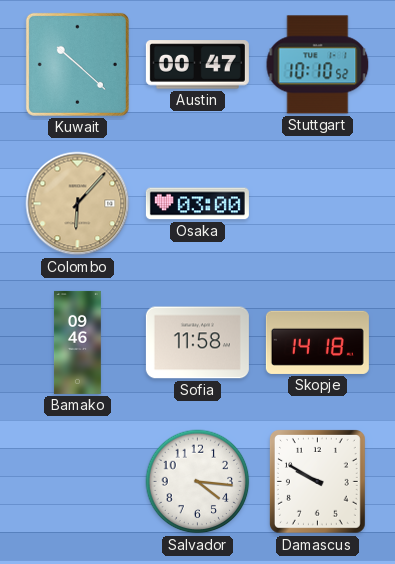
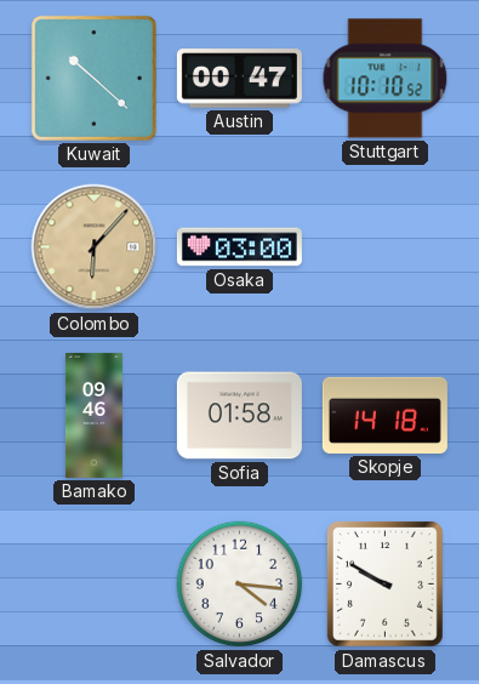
Sofia: 11:58 -> 01:58
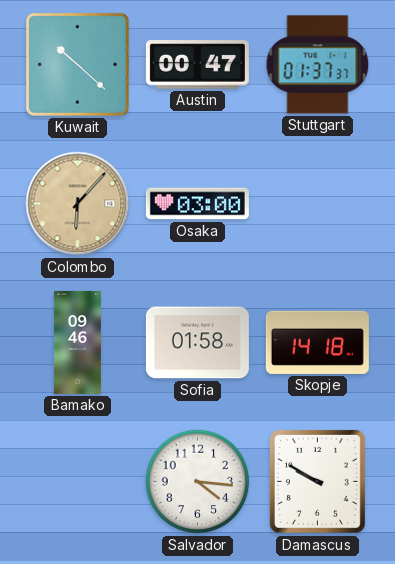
Stuttgart: 10:10 -> 01:37
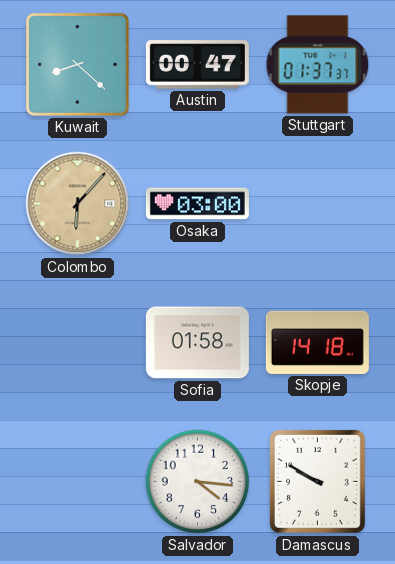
Kuwait: 10:22 -> 8:22
Bamako: 09:46 -> none
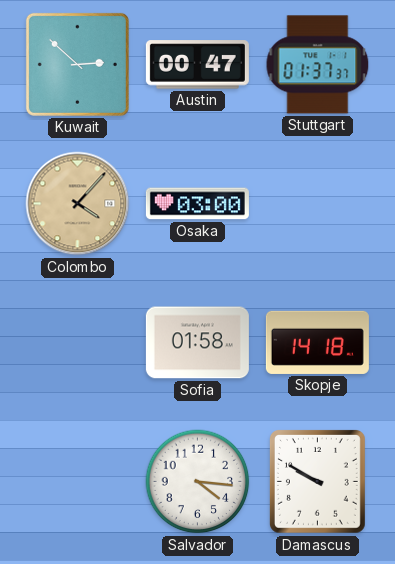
Kuwait: 8:22 -> 2:52
Colombo: 6:07 -> 4:07
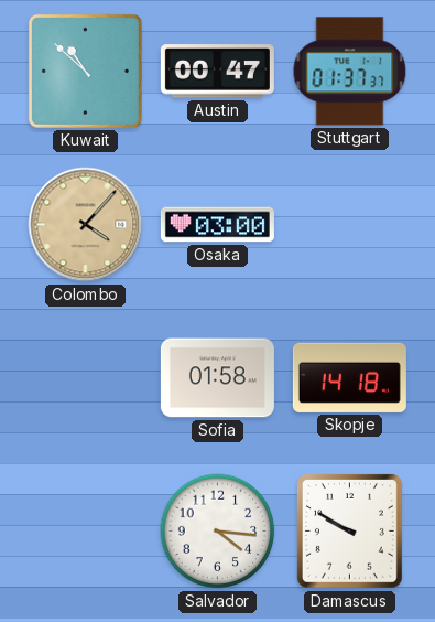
Kuwait: 2:52 -> 10:52
